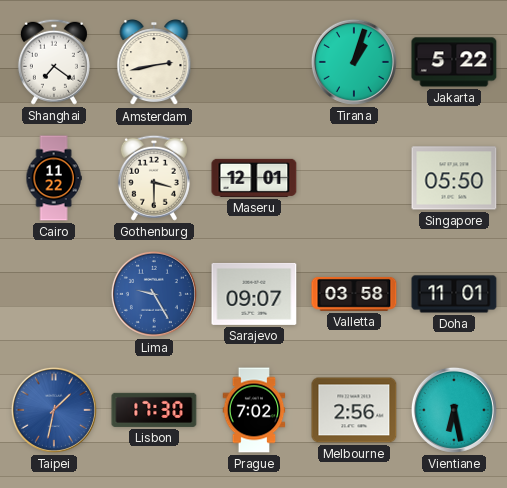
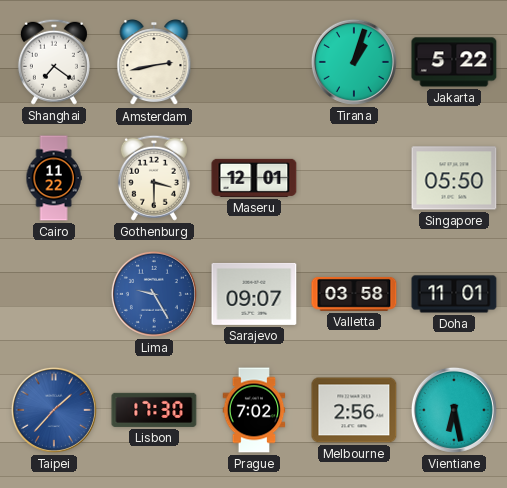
Taipei: 1:32 -> 1:37
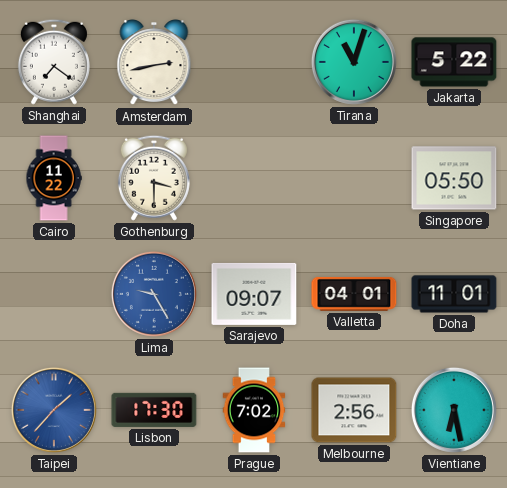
Tirana: 1:03 -> 11:03
Maseru: 12:01 -> none
Valletta: 03:58 -> 04:01
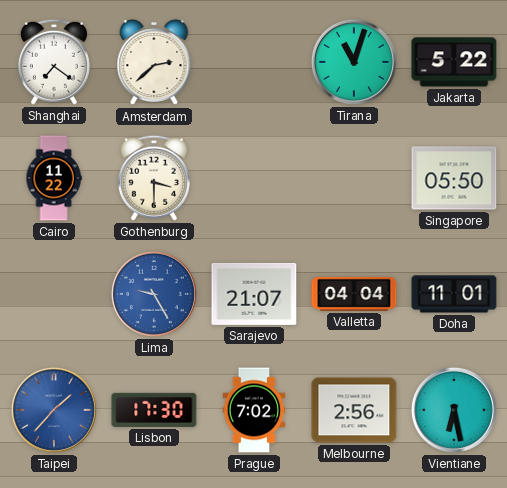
Amsterdam: 2:43 -> 2:38
Sarajevo: 09:07 -> 21:07
Valletta: 04:01 -> 04:04
